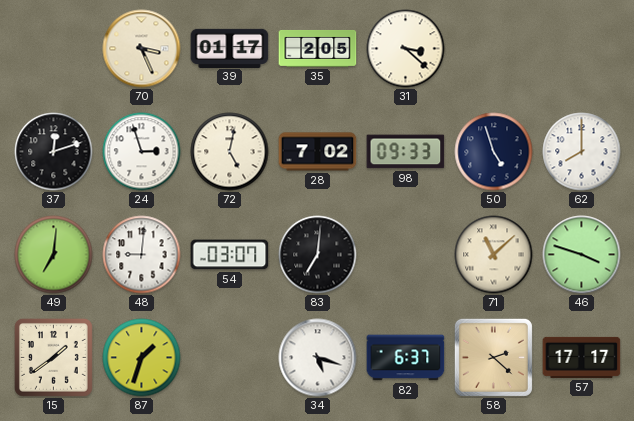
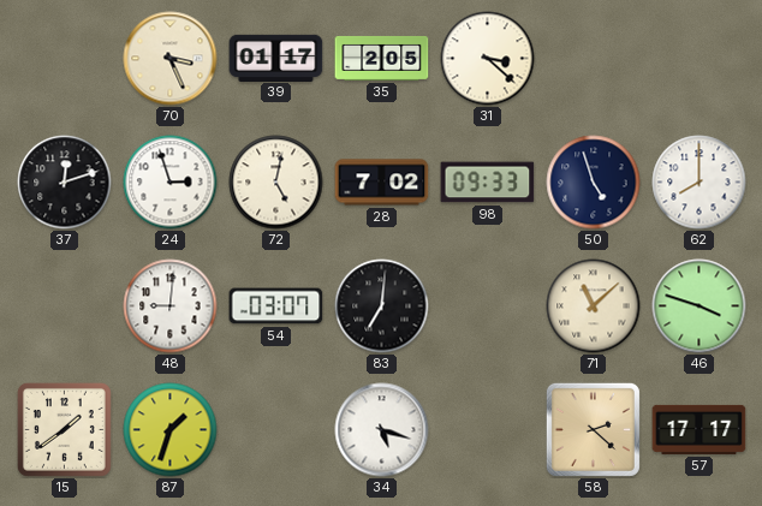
49: 7:01 -> none
82: 6:37 -> none
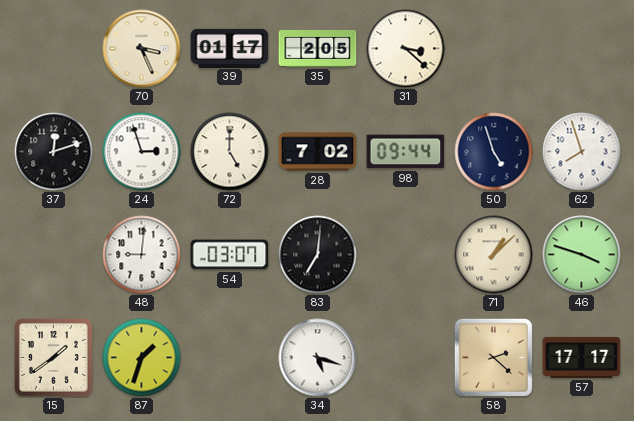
72: 5:02 -> 5:00
98: 09:33 -> 09:44
62: 8:00 -> 7:57
71: 11:08 -> 1:08
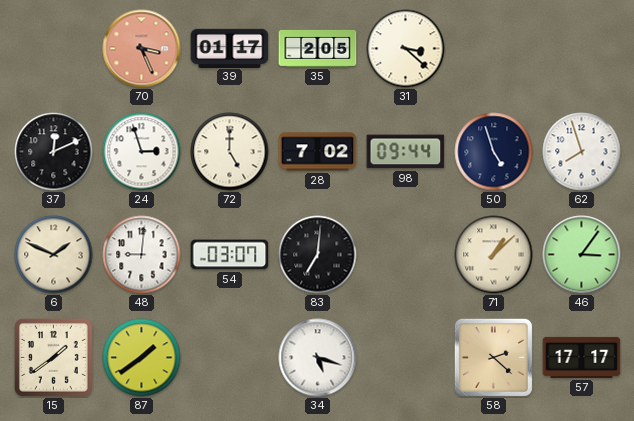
70 dial: cream -> salmon
37: 12:12 -> 12:11
6: none -> 1:49
46: 3:48 -> 3:06
87: 1:33 -> 1:39
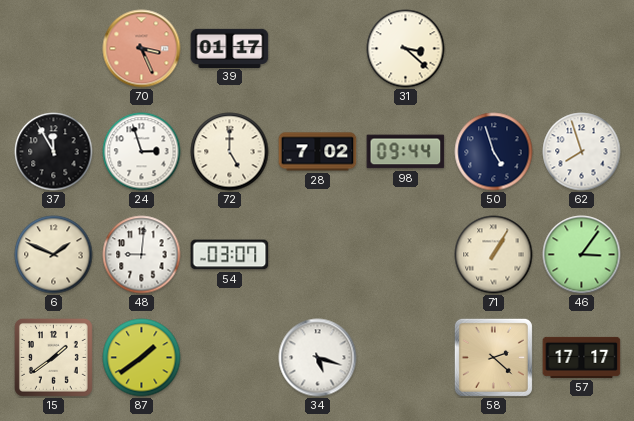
35: 2:05 -> none
37: 12:11 -> 11:55
83: 7:01 -> none
71: 1:08 -> 1:05
